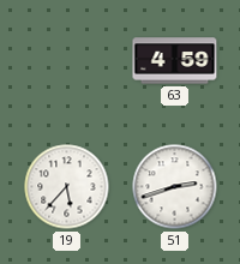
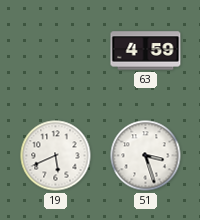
19: 5:37 -> 5:41
51: 2:42 -> 3:27
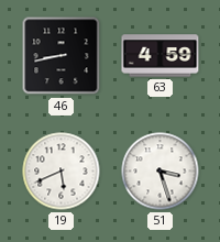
46: none -> 8:43
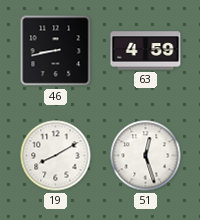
19: 5:41 -> 8:10
51: 3:27 -> 12:27
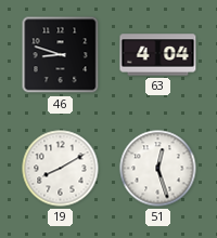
46: 8:43 -> 8:48
63: 4:59 -> 4:04
